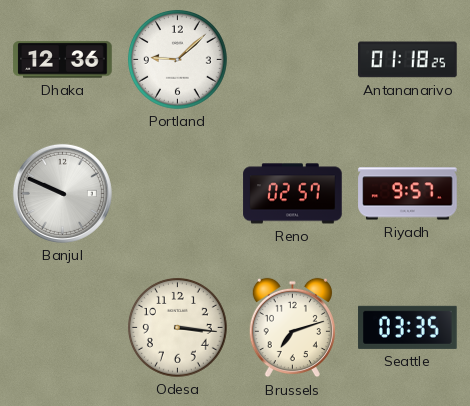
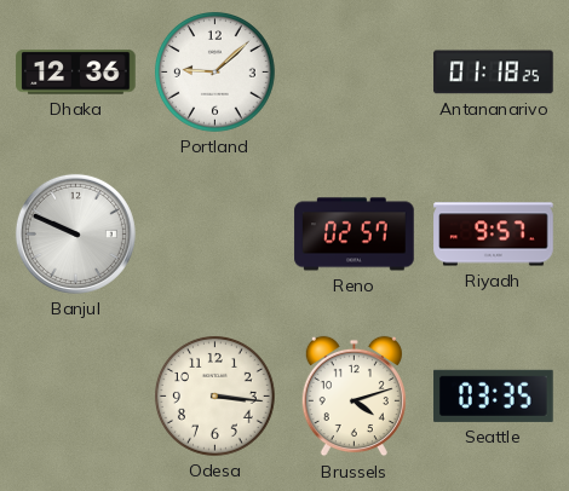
Brussels: 7:12 -> 4:12
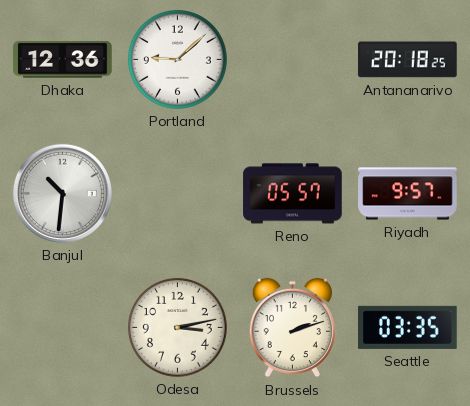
Antananarivo: 01:18 -> 20:18
Banjul: 9:49 -> 10:31
Reno: 02:57 -> 05:57
Odesa: 3:16 -> 3:13
Brussels: 4:12 -> 2:12
